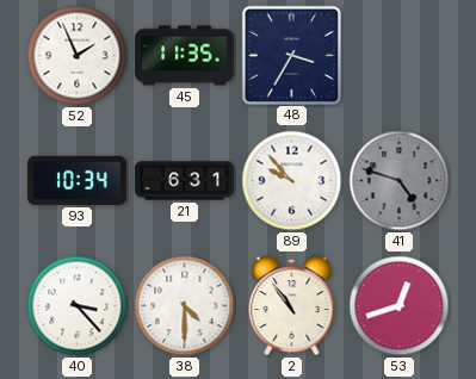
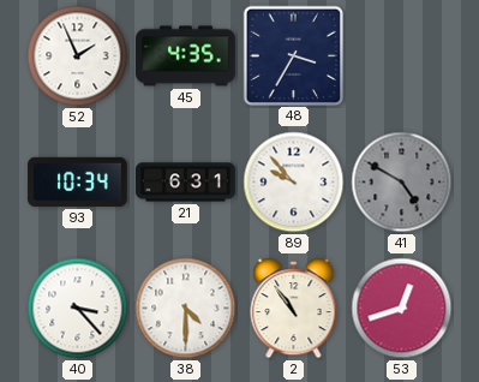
45: 11:35 -> 4:35
41: 4:48 -> 4:50
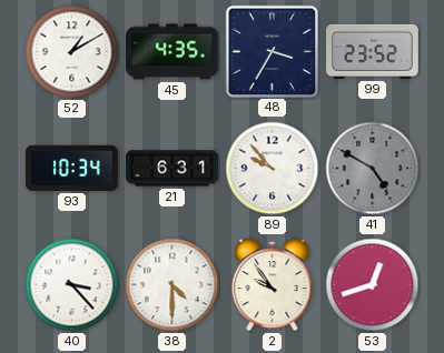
52: 1:56 -> 1:10
99: none -> 23:52
2: 10:54 -> 9:54
